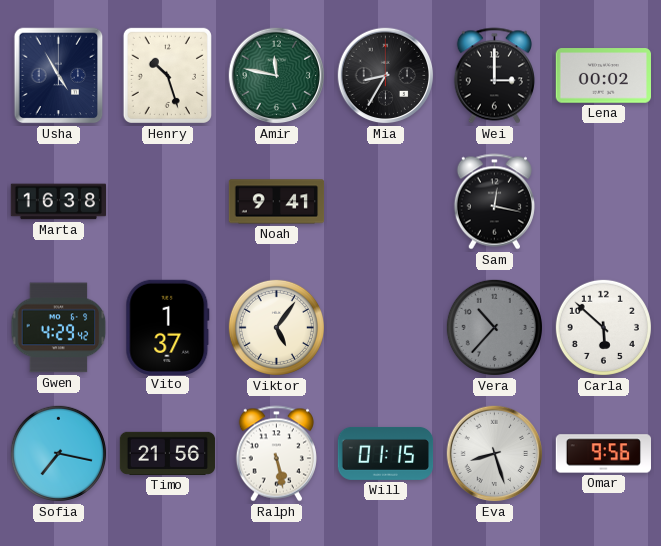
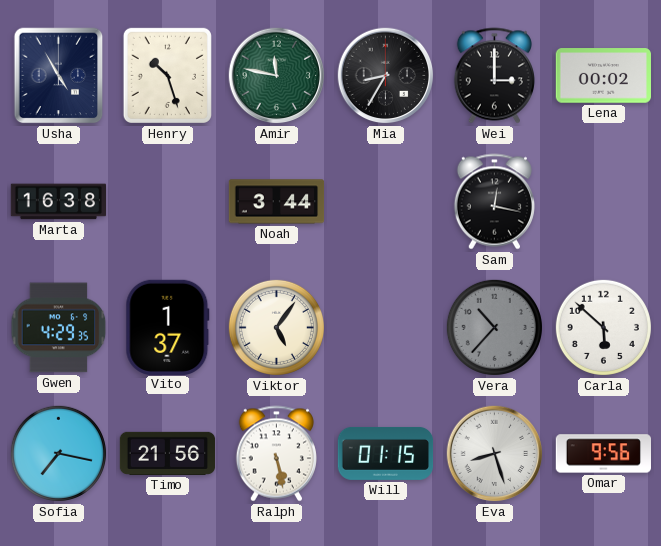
Noah: 9:41 -> 3:44
Gwen: 4:29:42 -> 4:29:35
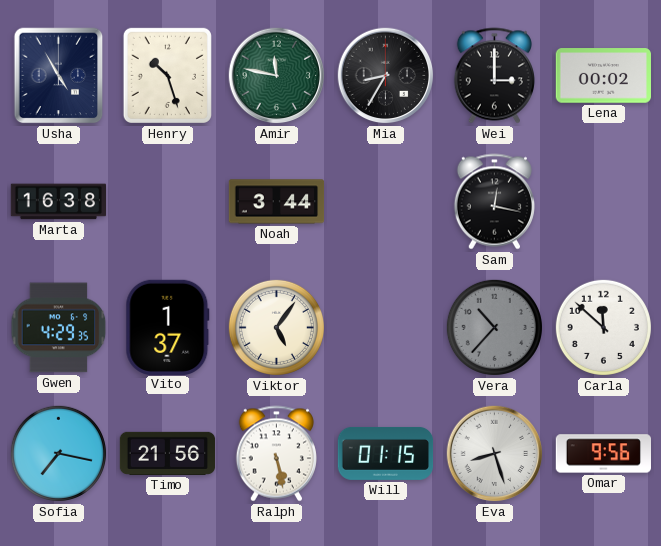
Carla: 5:52 -> 11:52
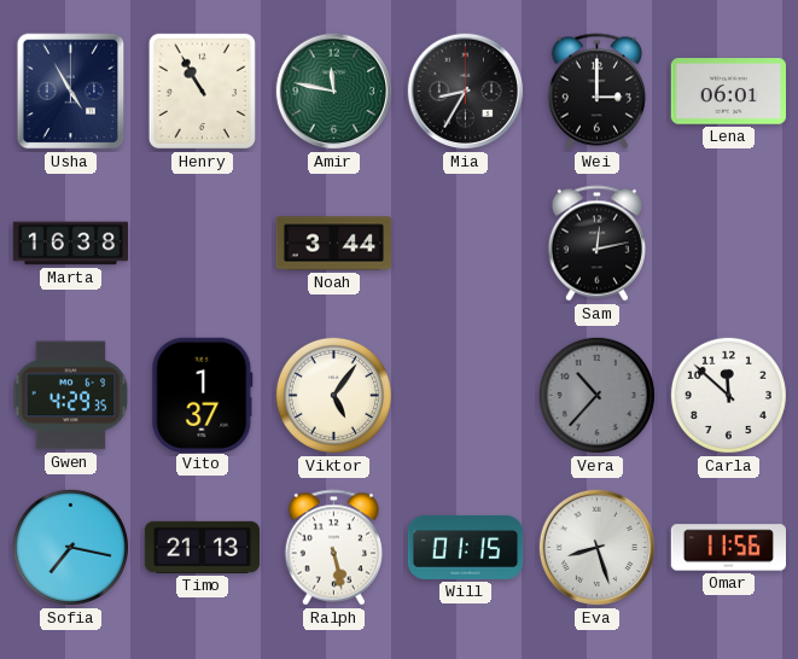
Henry: 10:27 -> 10:55
Lena: 00:02 -> 06:01
Sam: 12:17 -> 12:13
Timo: 21:56 -> 21:13
Omar: 9:56 -> 11:56
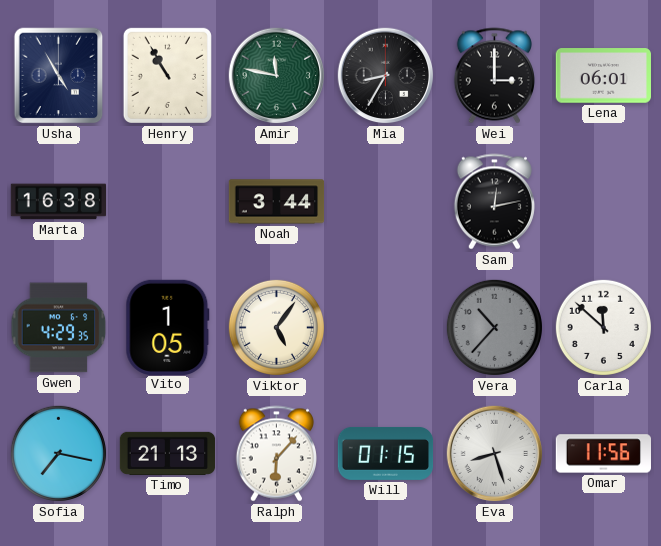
Vito: 1:37 -> 1:05
Ralph: 5:28 -> 6:07
